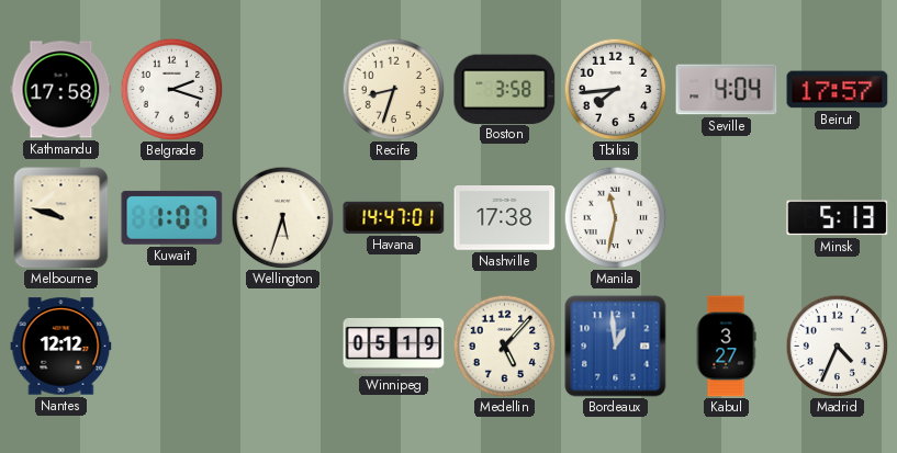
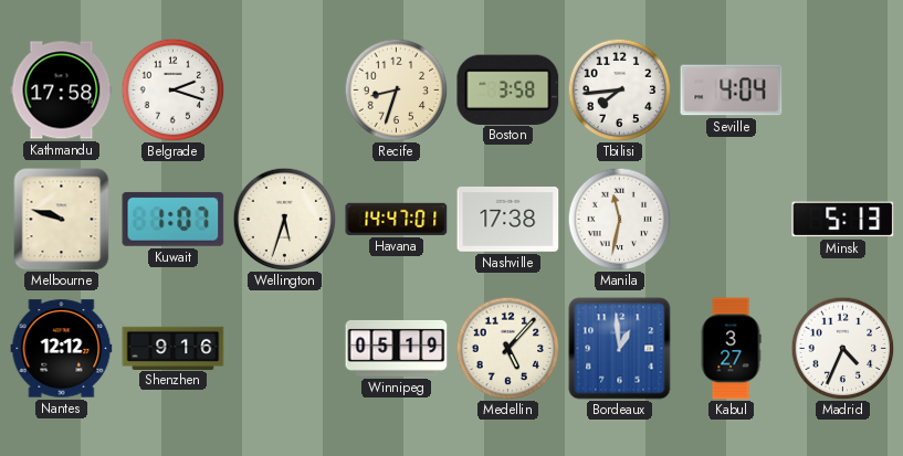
Beirut: 17:57 -> none
Shenzhen: none -> 9:16
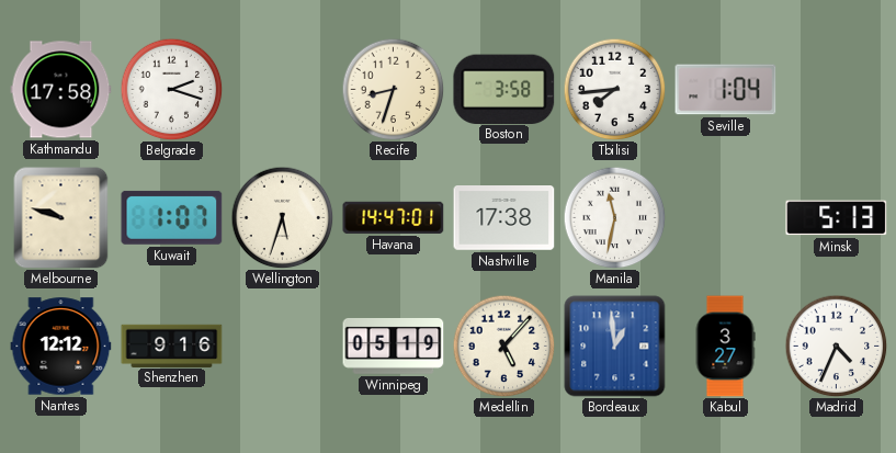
Seville: 4:04 -> 1:04
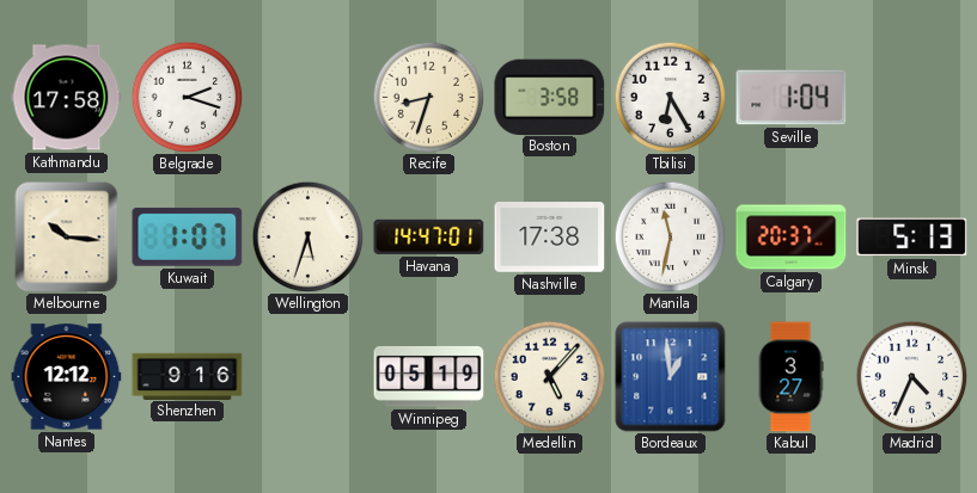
Tbilisi: 7:44 -> 6:25
Melbourne: 9:48 -> 10:16
Calgary: none -> 20:37
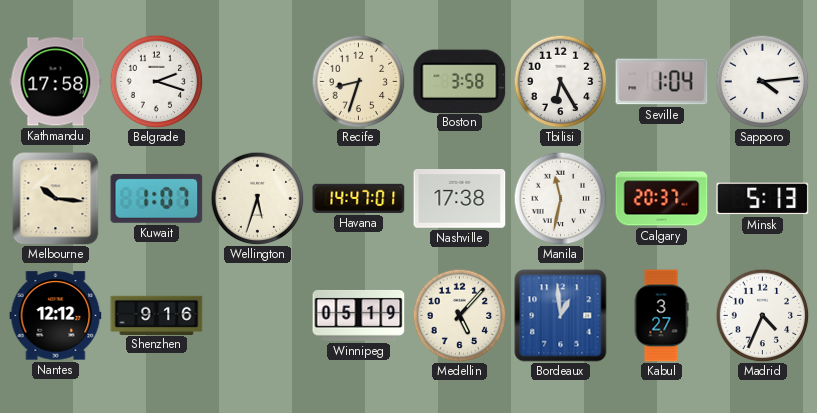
Sapporo: none -> 4:14
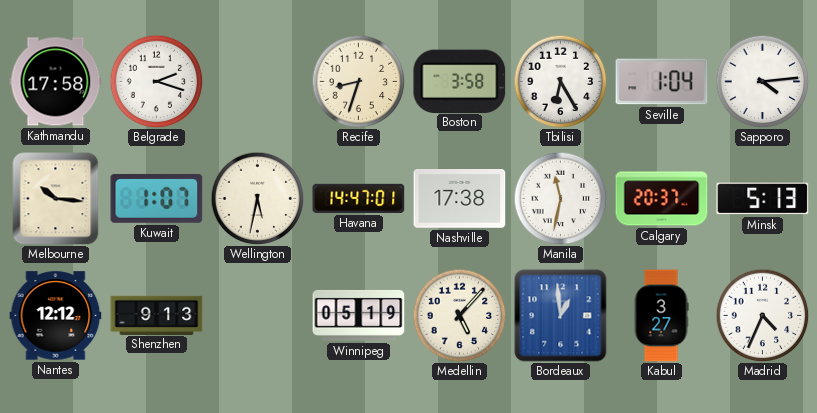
Wellington: 5:33 -> 5:32
Shenzhen: 9:16 -> 9:13
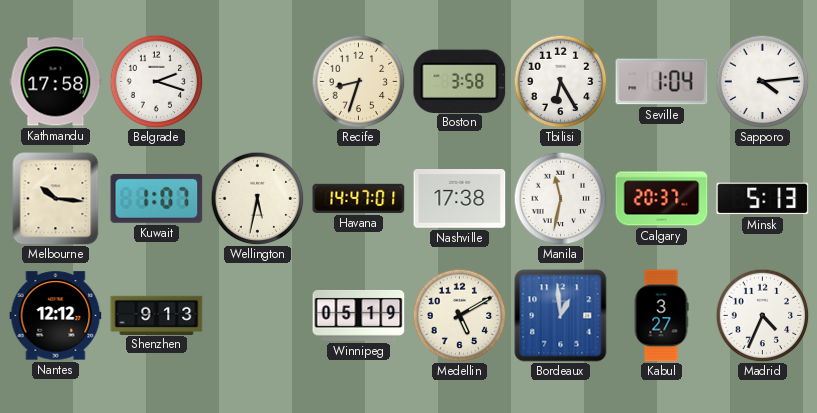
Medellin: 5:07 -> 5:10
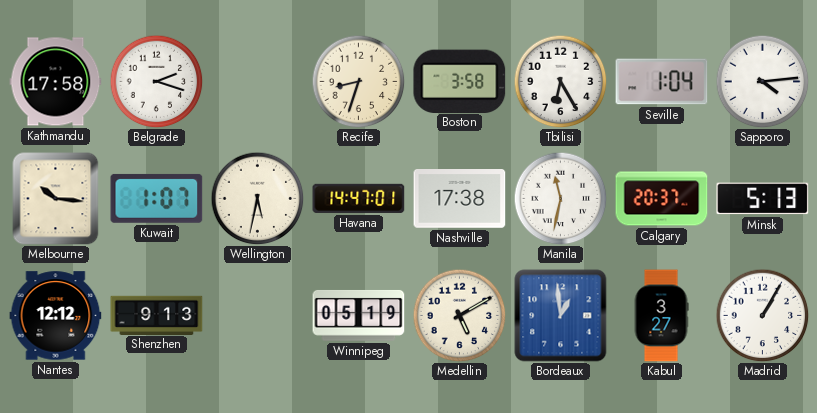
Madrid: 4:34 -> 1:05
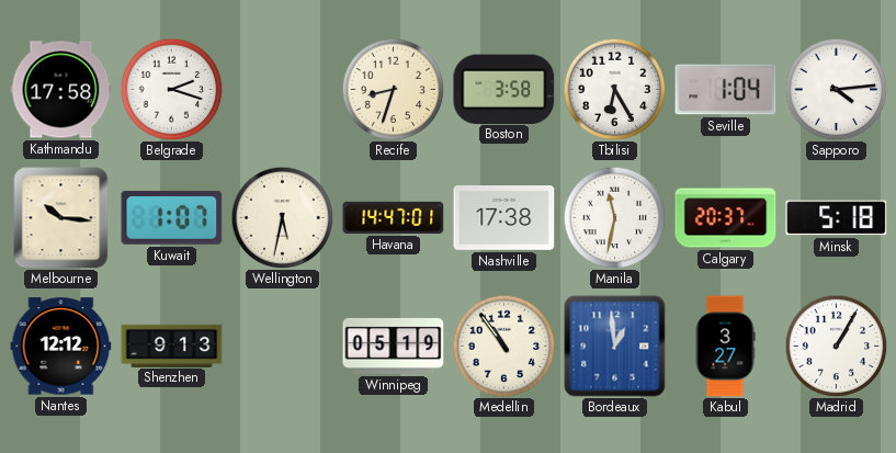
Minsk: 5:13 -> 5:18
Medellin: 5:10 -> 10:54
